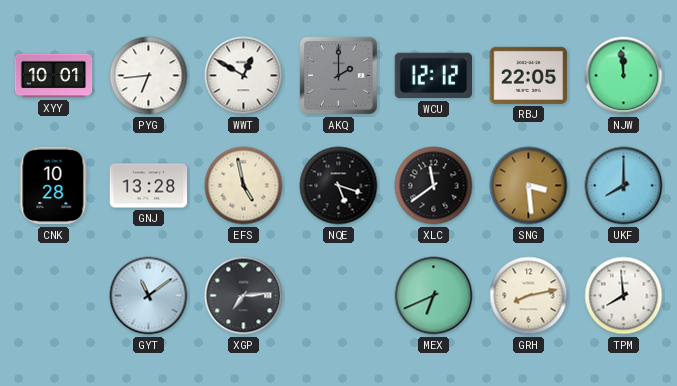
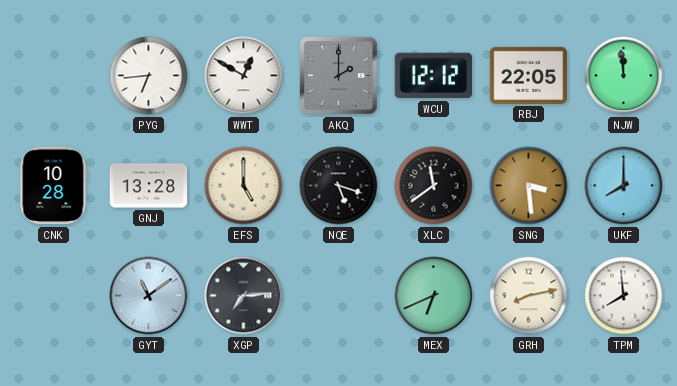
XYY: 10:01 -> none
EFS: 4:58 -> 5:00
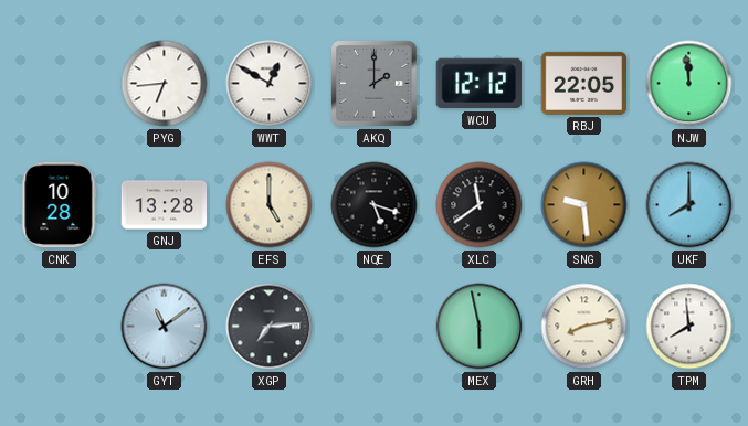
SNG: 3:29 -> 9:29
MEX: 6:41 -> 5:58
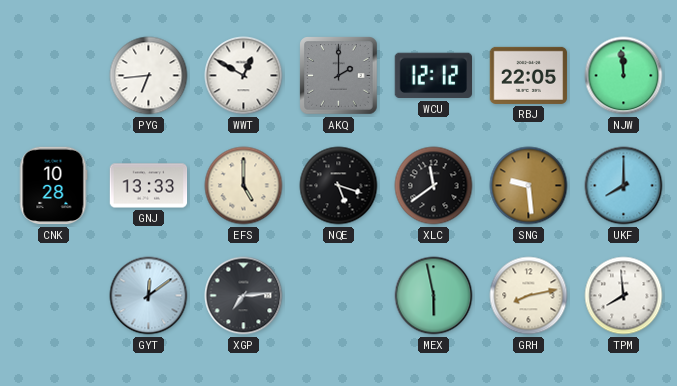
GNJ: 13:28 -> 13:33
GYT: 11:09 -> 12:09
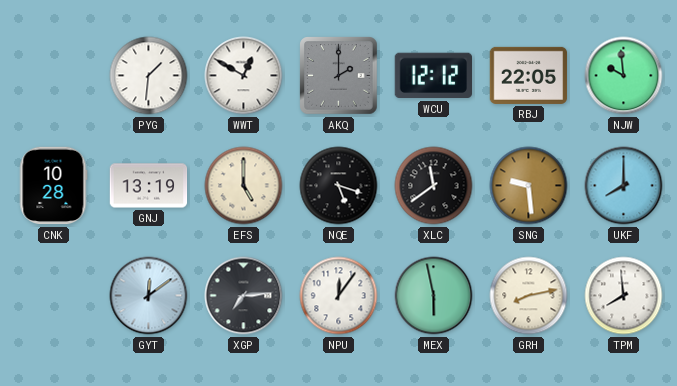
PYG: 6:44 -> 1:31
NJW: 11:59 -> 9:59
GNJ: 13:33 -> 13:19
NPU: none -> 12:06
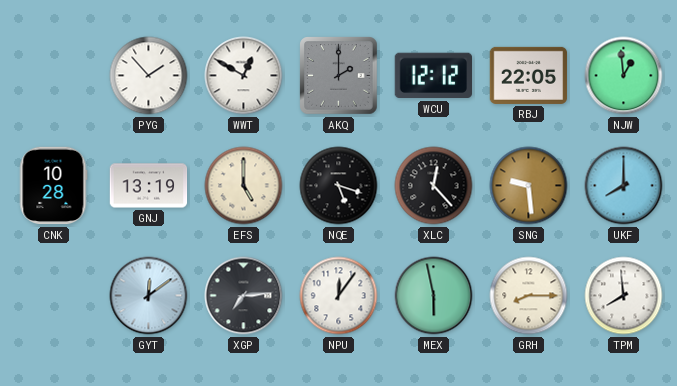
PYG: 1:31 -> 1:53
NJW: 9:59 -> 12:59
XLC: 11:39 -> 12:23
GRH: 8:13 -> 8:15
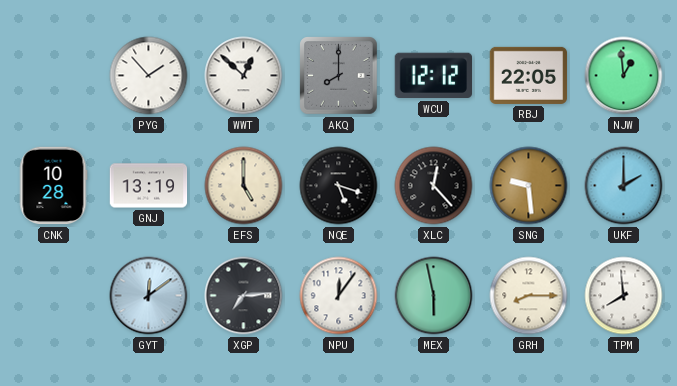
WWT: 12:50 -> 12:52
AKQ: 2:00 -> 8:00
UKF: 8:00 -> 2:00
